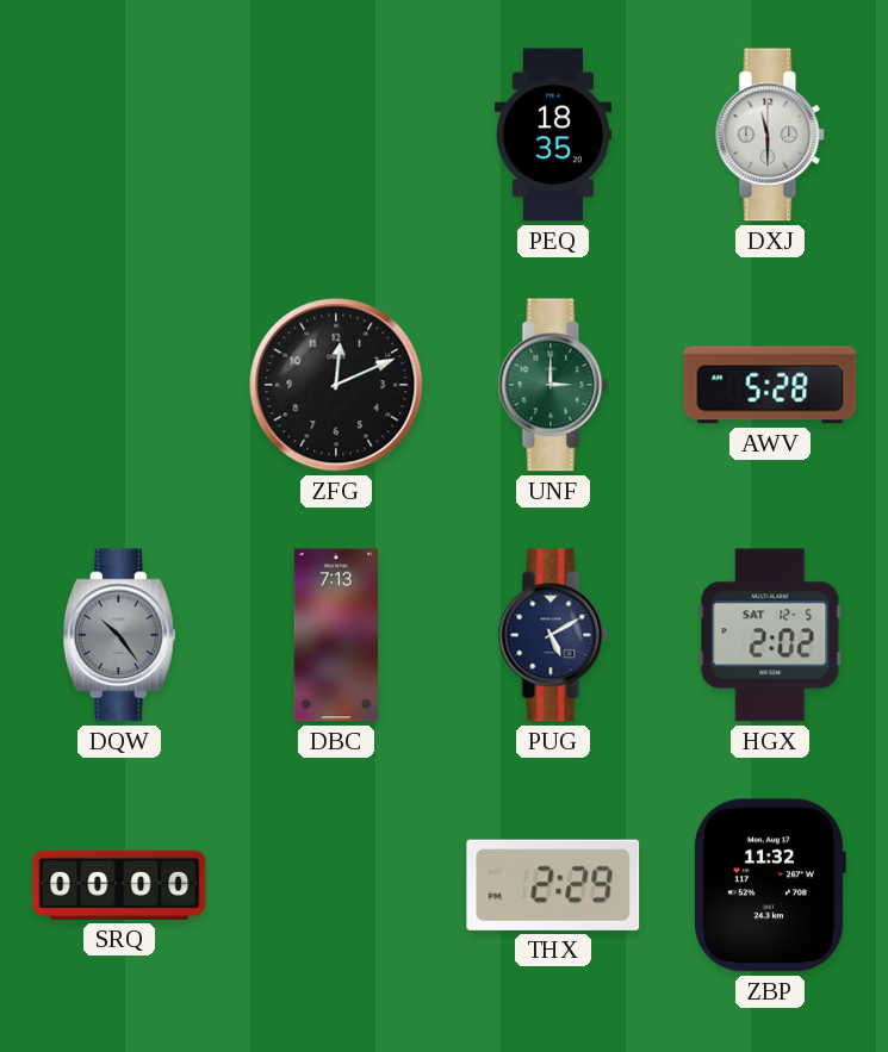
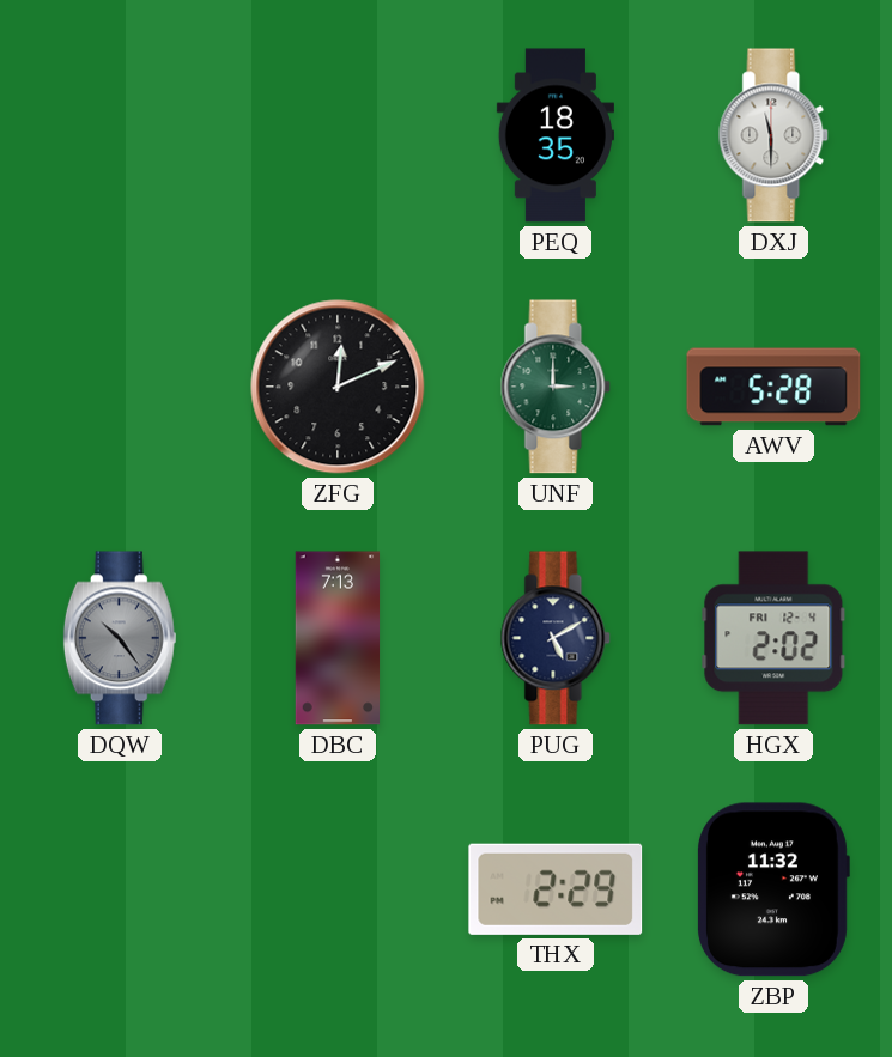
HGX date: SAT 12-5 -> FRI 12-4
SRQ: 00:00 -> none
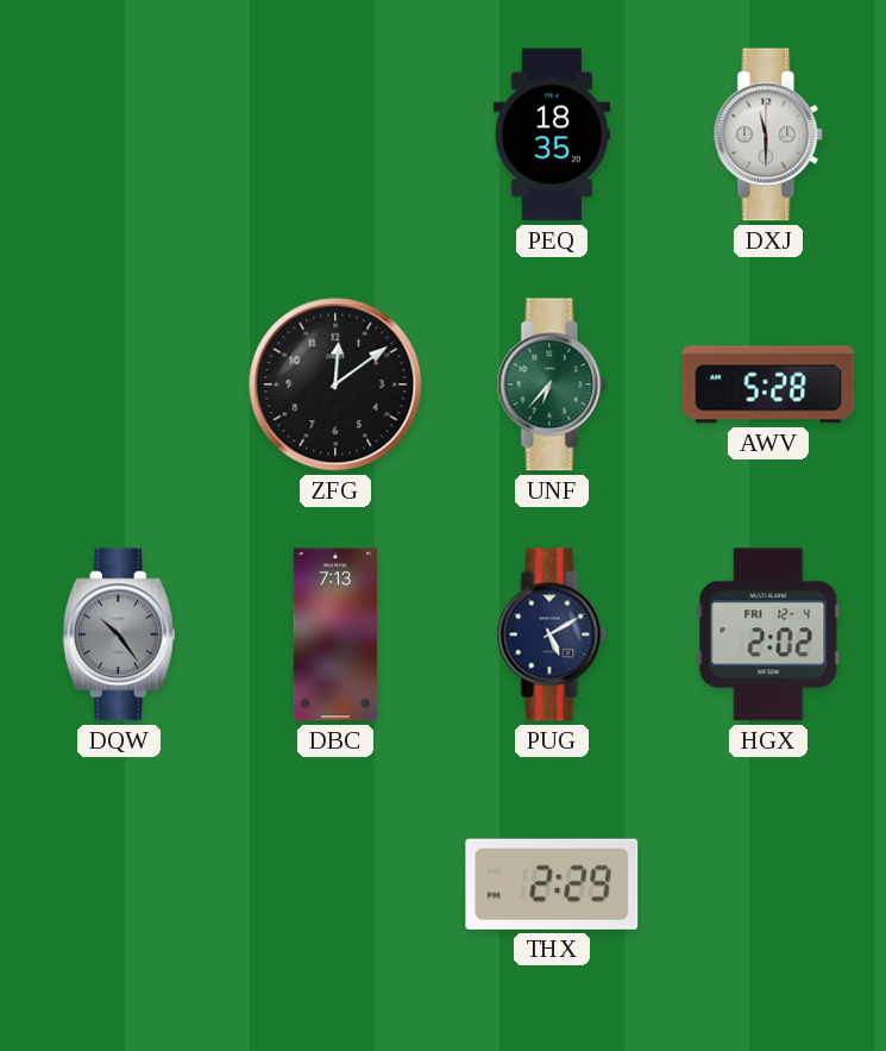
ZFG: 12:11 -> 12:09
UNF: 3:00 -> 6:37
ZBP: 11:32 -> none
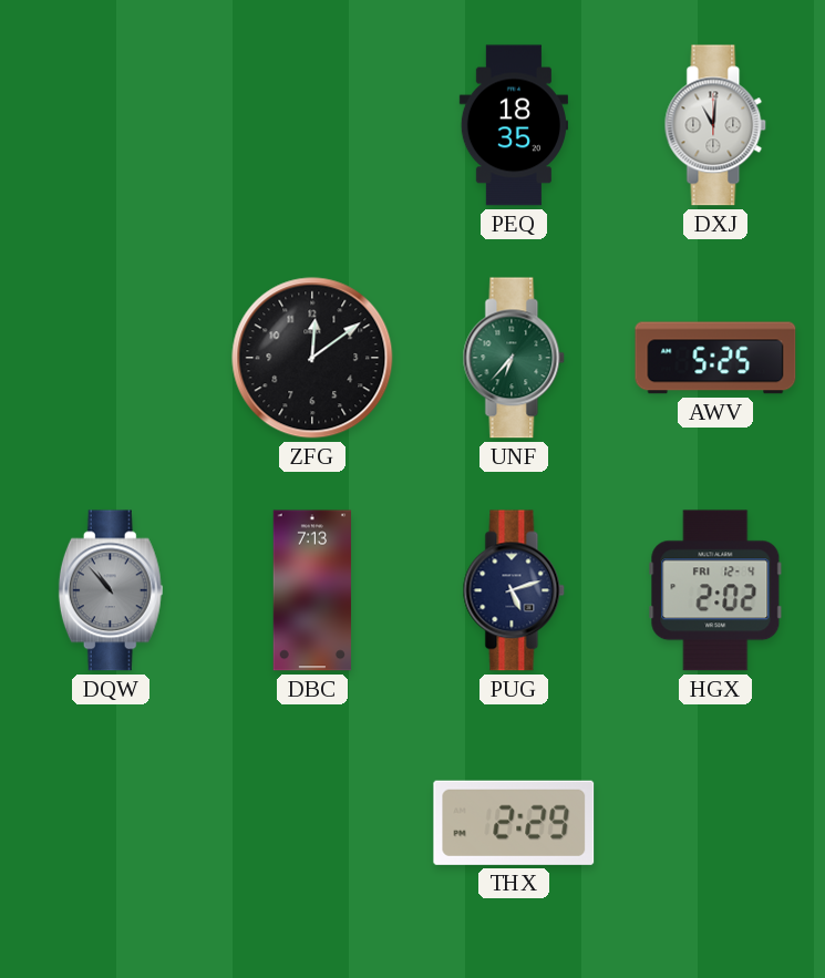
DXJ: 11:30 -> 11:01
AWV: 5:28 -> 5:25
DQW: 10:24 -> 10:53
PUG: 5:10 -> 5:12
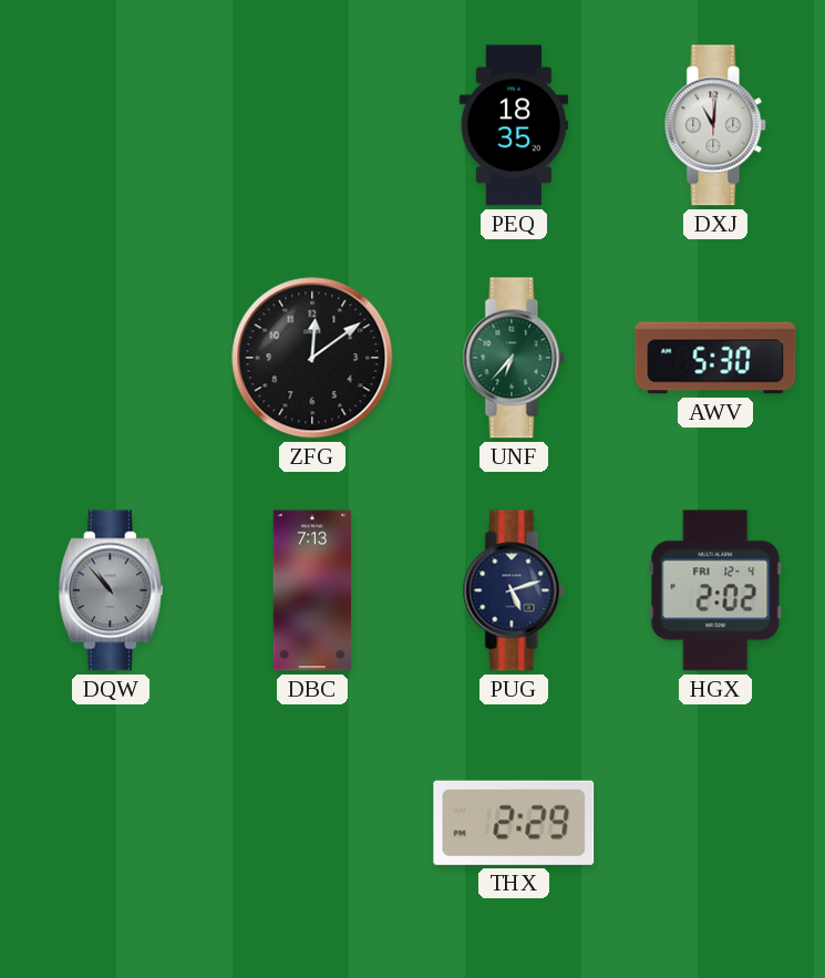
AWV: 5:25 -> 5:30
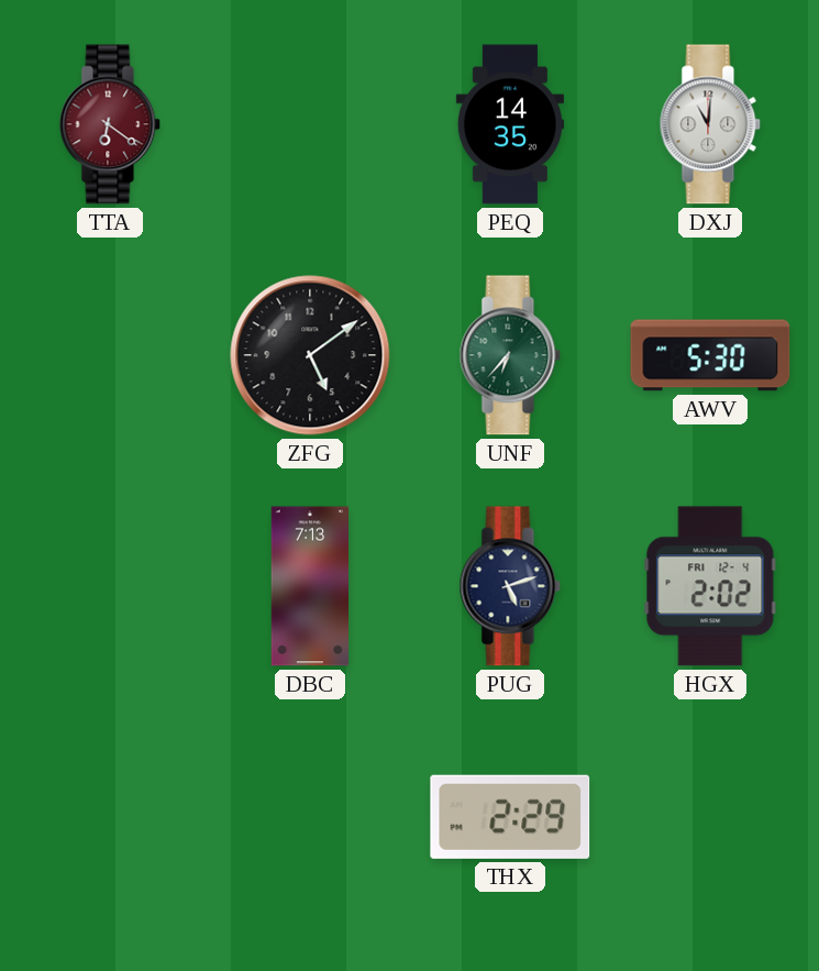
TTA: none -> 6:21
PEQ: 18:35 -> 14:35
ZFG: 12:09 -> 5:09
DQW: 10:53 -> none
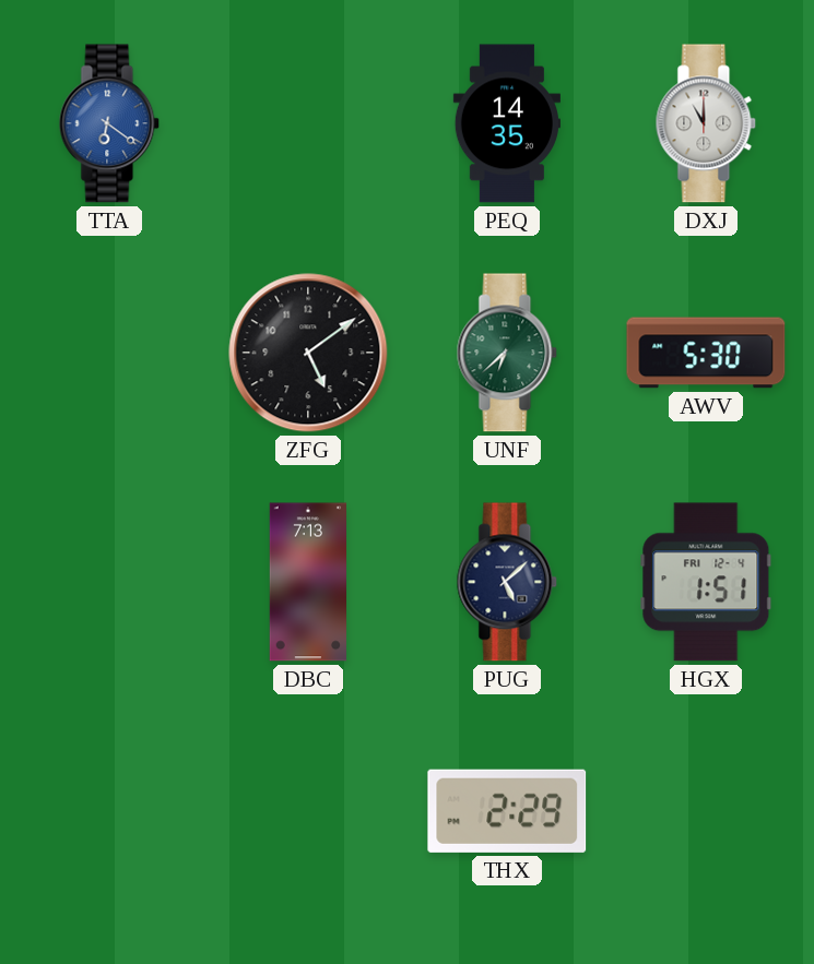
TTA dial: burgundy -> blue
DXJ: 11:01 -> 11:00
UNF: 6:37 -> 6:38
PUG: 5:12 -> 5:08
HGX: 2:02 -> 1:51
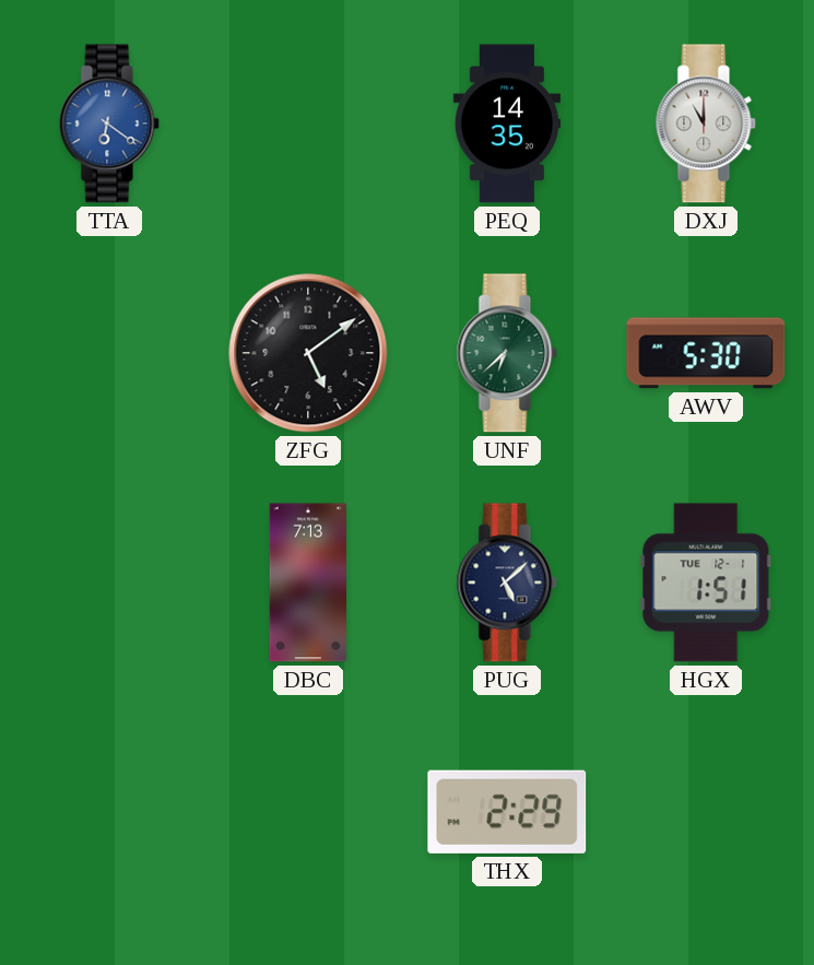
HGX date: FRI 12-4 -> TUE 12-1
